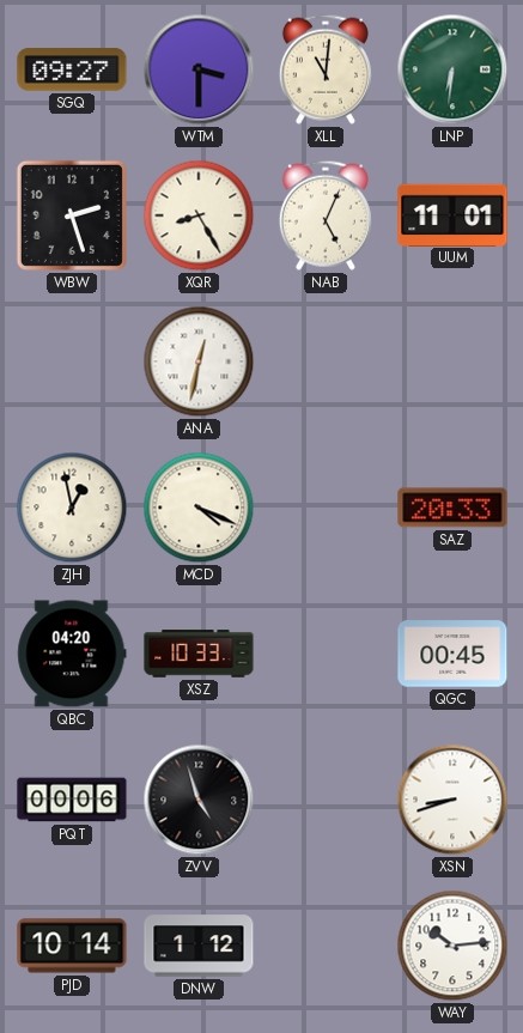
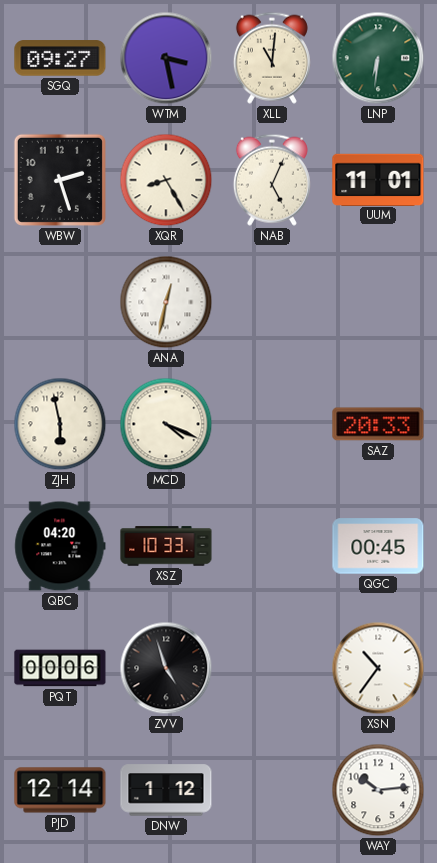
WTM: 3:30 -> 3:28
ZJH: 12:58 -> 5:58
XSN: 8:42 -> 10:36
PJD: 10:14 -> 12:14
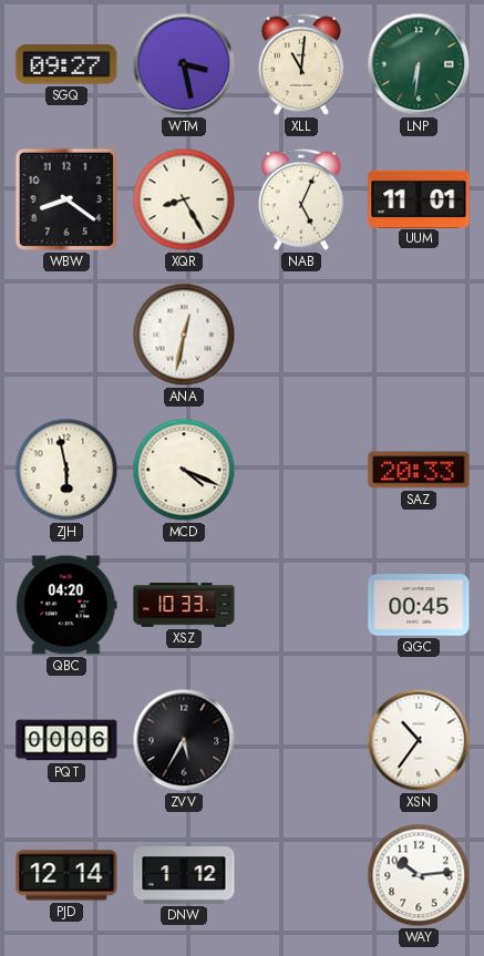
WBW: 2:27 -> 8:21
ZVV: 4:57 -> 5:35
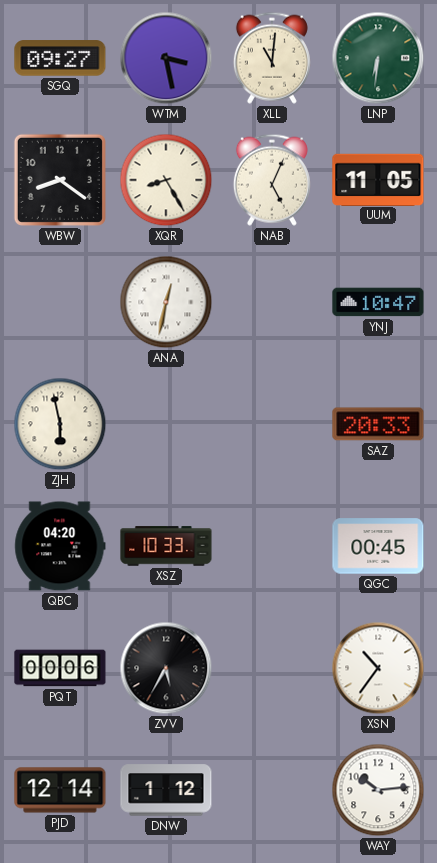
UUM: 11:01 -> 11:05
YNJ: none -> 10:47
MCD: 4:19 -> none
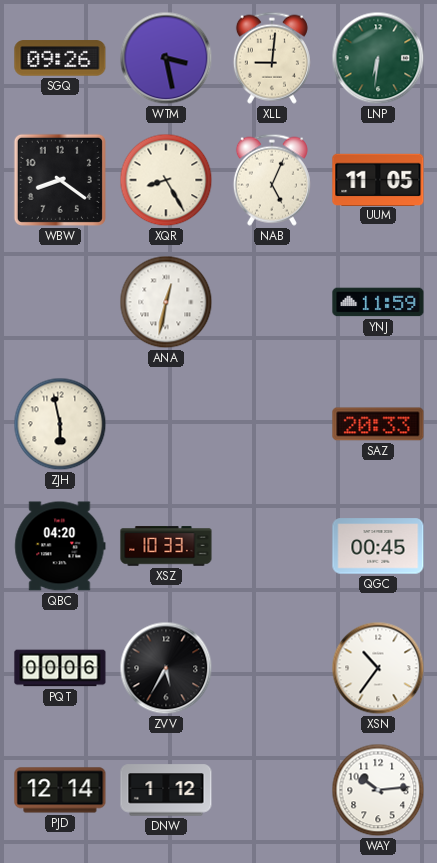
SGQ: 09:27 -> 09:26
XLL: 11:01 -> 9:01
YNJ: 10:47 -> 11:59
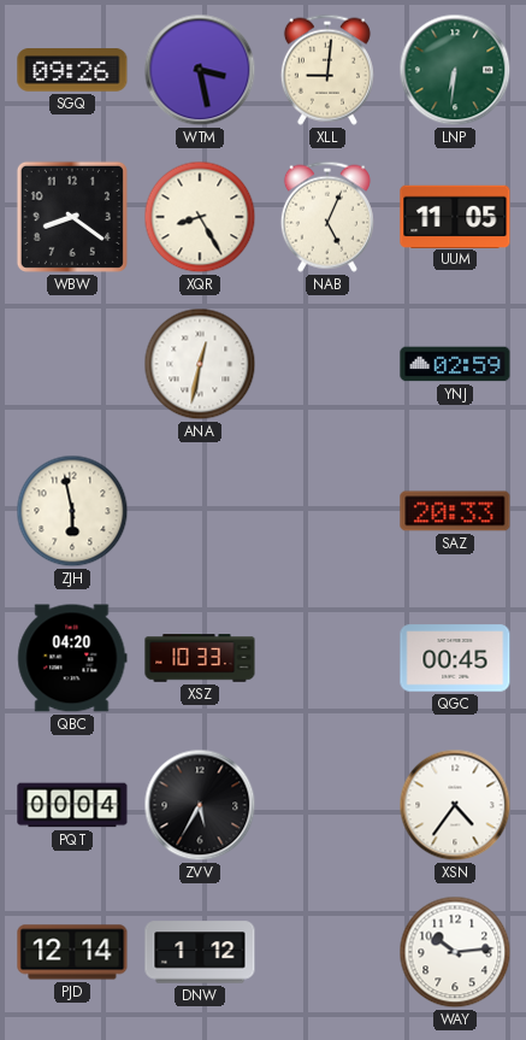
YNJ: 11:59 -> 02:59
PQT: 00:06 -> 00:04
XSN: 10:36 -> 4:36
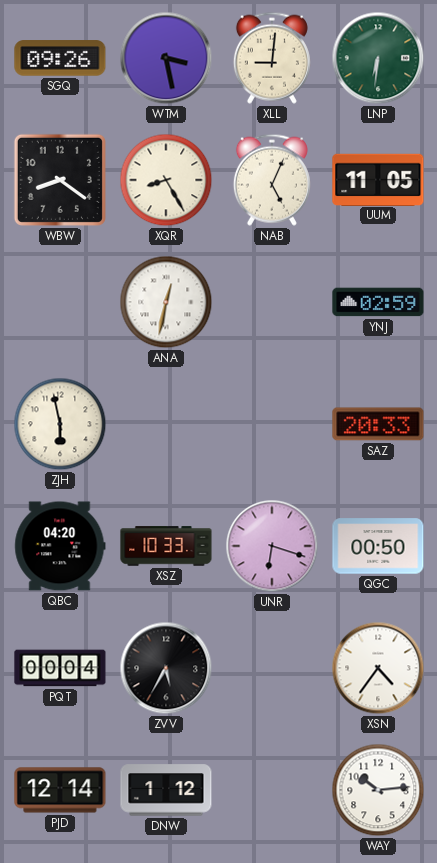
UNR: none -> 6:18
QGC: 00:45 -> 00:50
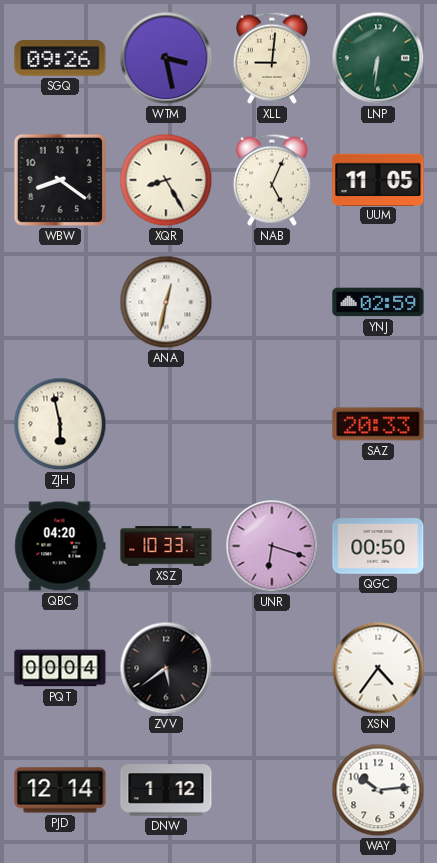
ZVV: 5:35 -> 5:39
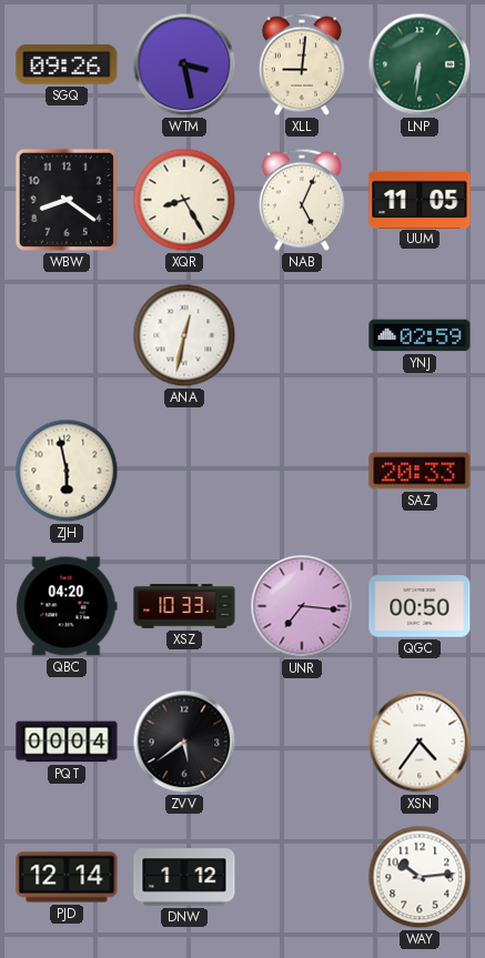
UNR: 6:18 -> 7:16
